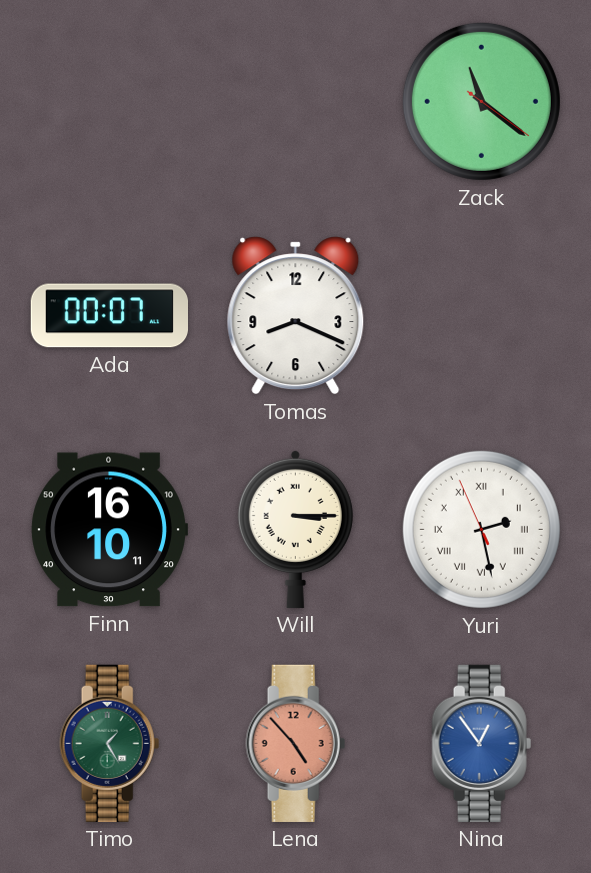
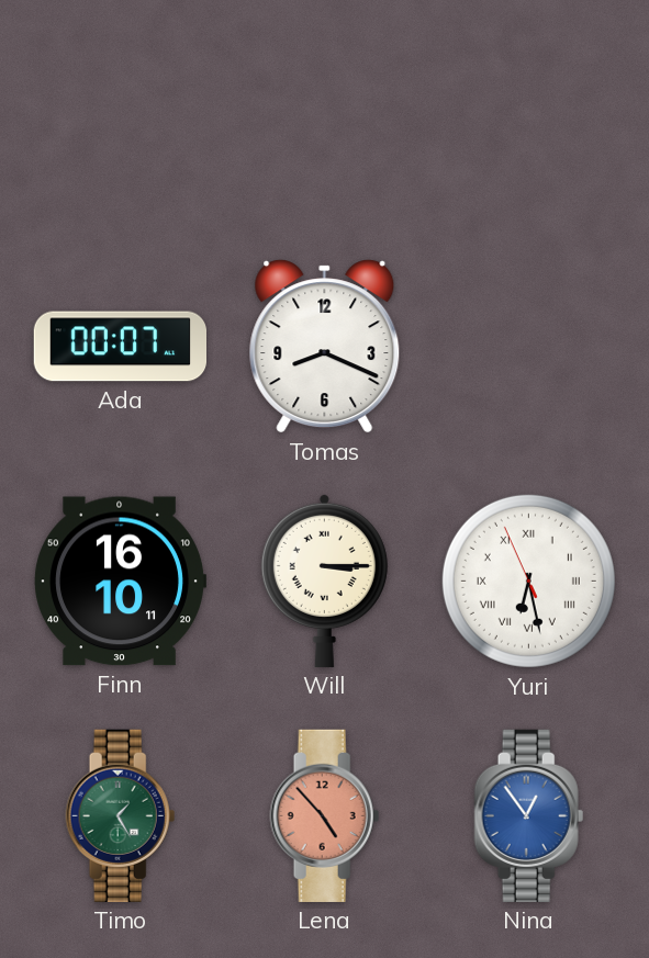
Zack: 11:21 -> none
Yuri: 2:27 -> 6:27
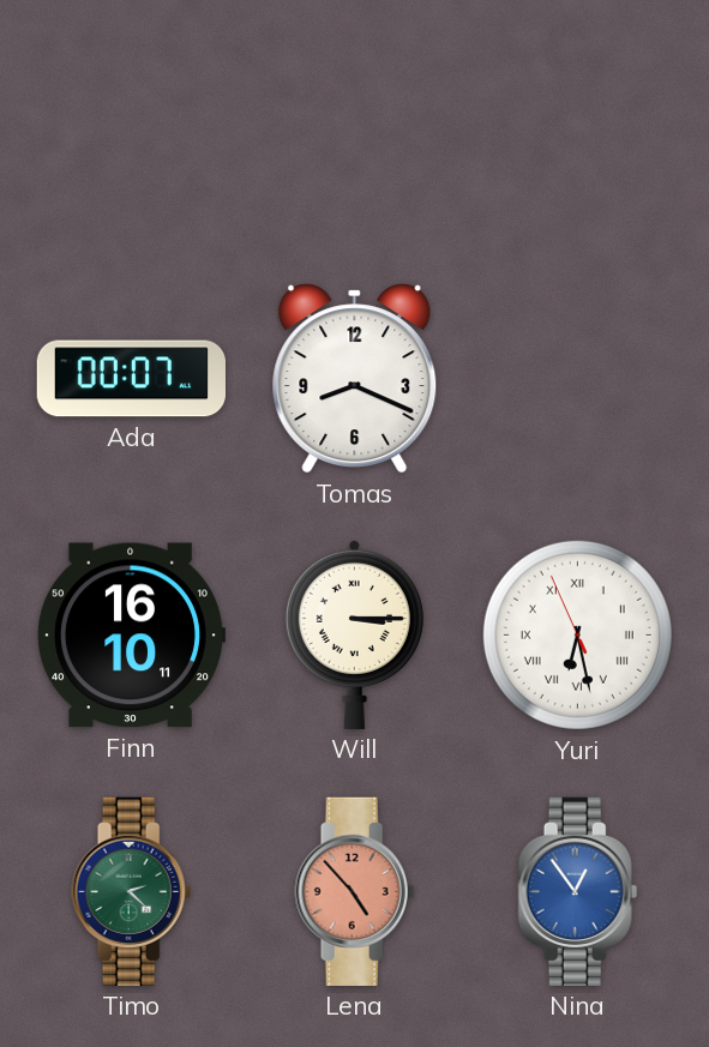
Timo: 1:25 -> 2:22
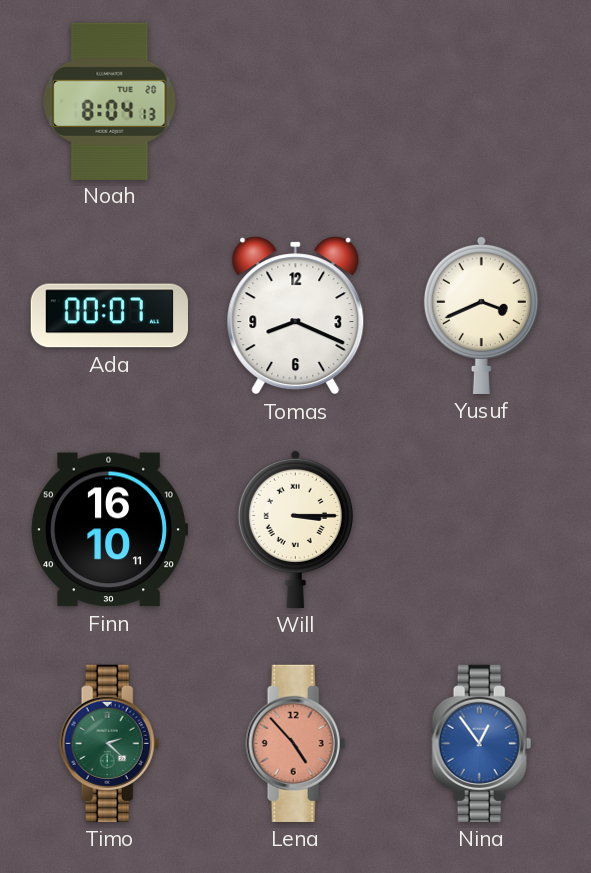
Noah: none -> 8:04
Yusuf: none -> 3:41
Yuri: 6:27 -> none
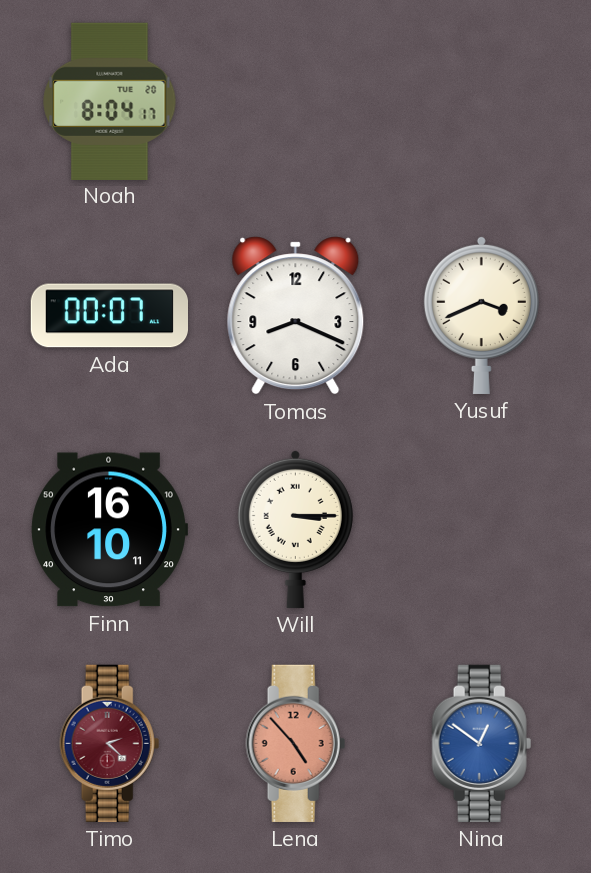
Noah: 8:04:13 -> 8:04:17
Timo dial: green -> burgundy
Nina: 12:54 -> 12:51
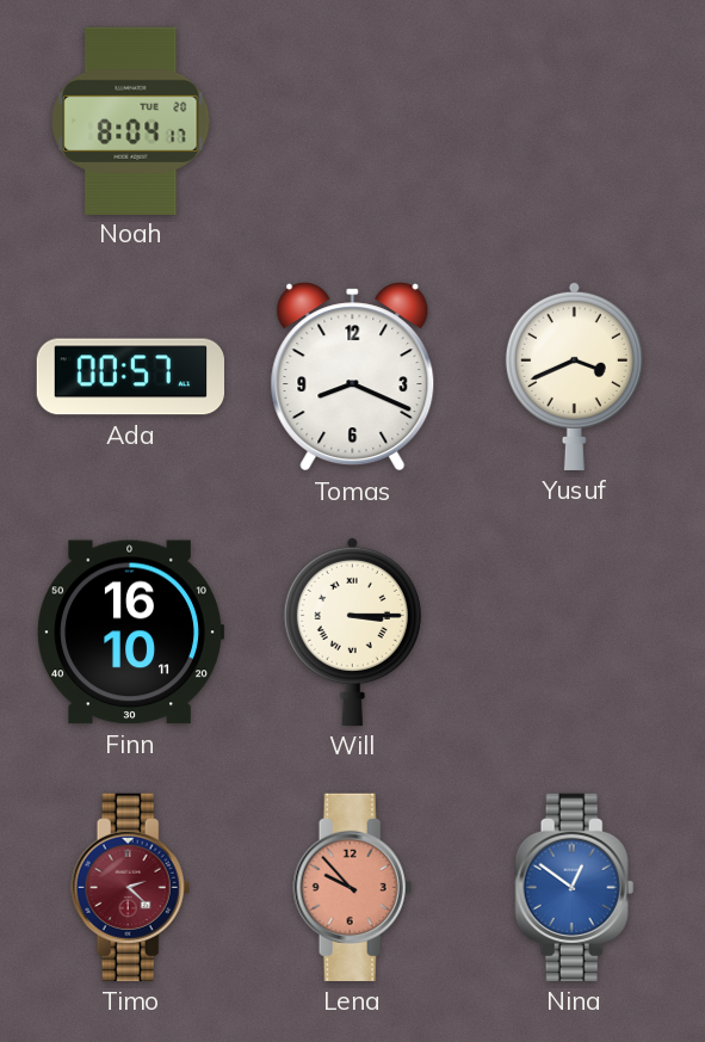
Ada: 00:07 -> 00:57
Lena: 4:53 -> 9:53
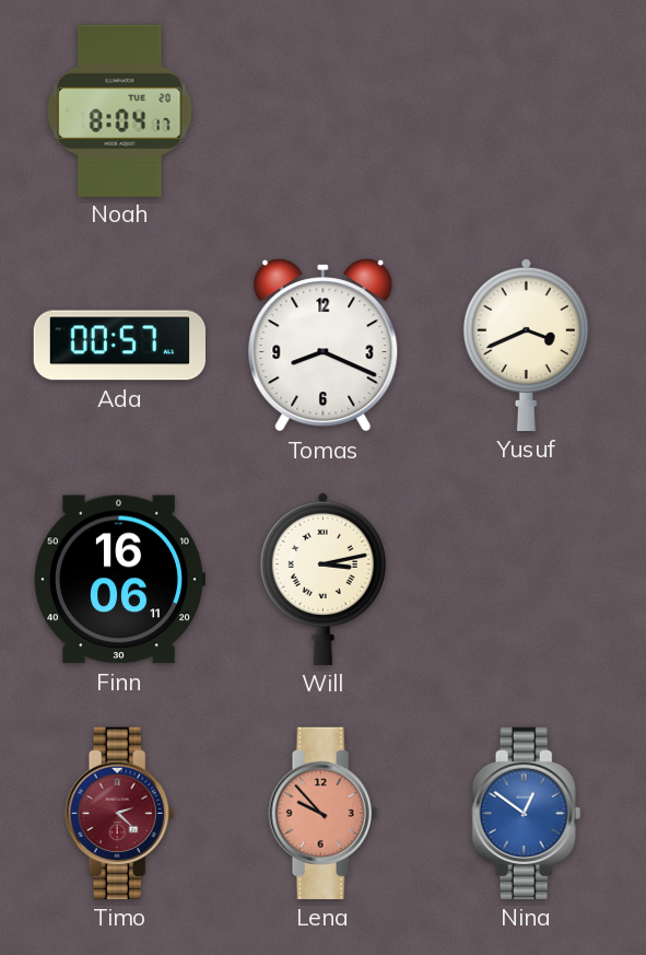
Finn: 16:10 -> 16:06
Will: 3:15 -> 3:13
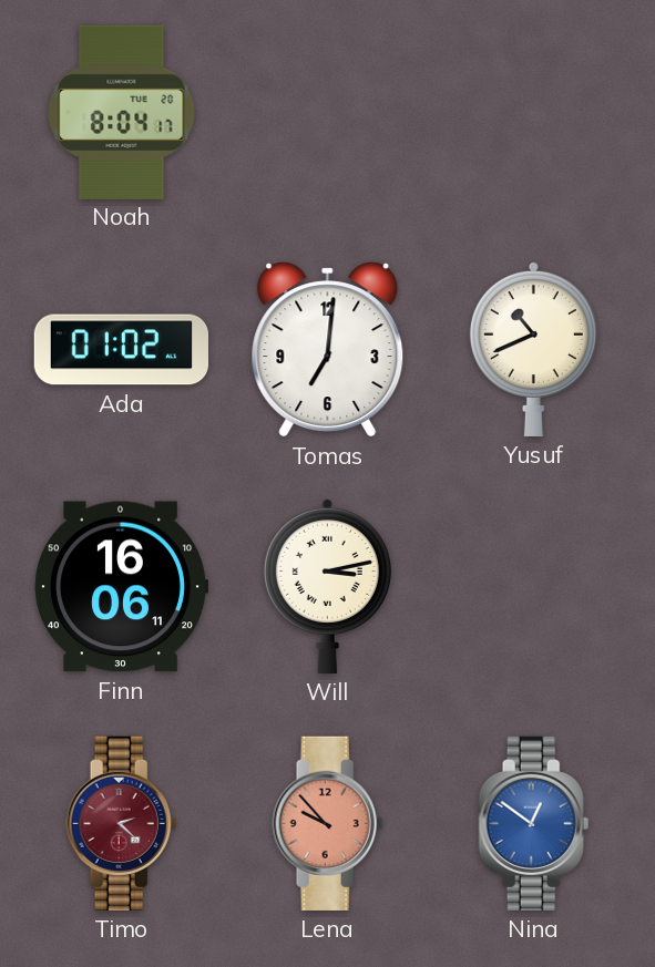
Ada: 00:57 -> 01:02
Tomas: 8:19 -> 7:01
Yusuf: 3:41 -> 10:41
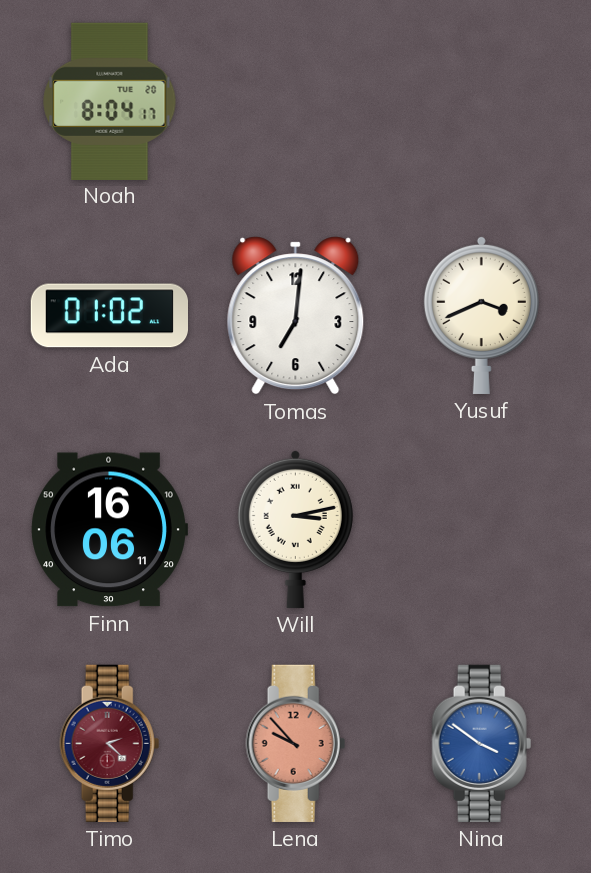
Yusuf: 10:41 -> 3:41
Nina: 12:51 -> 3:51
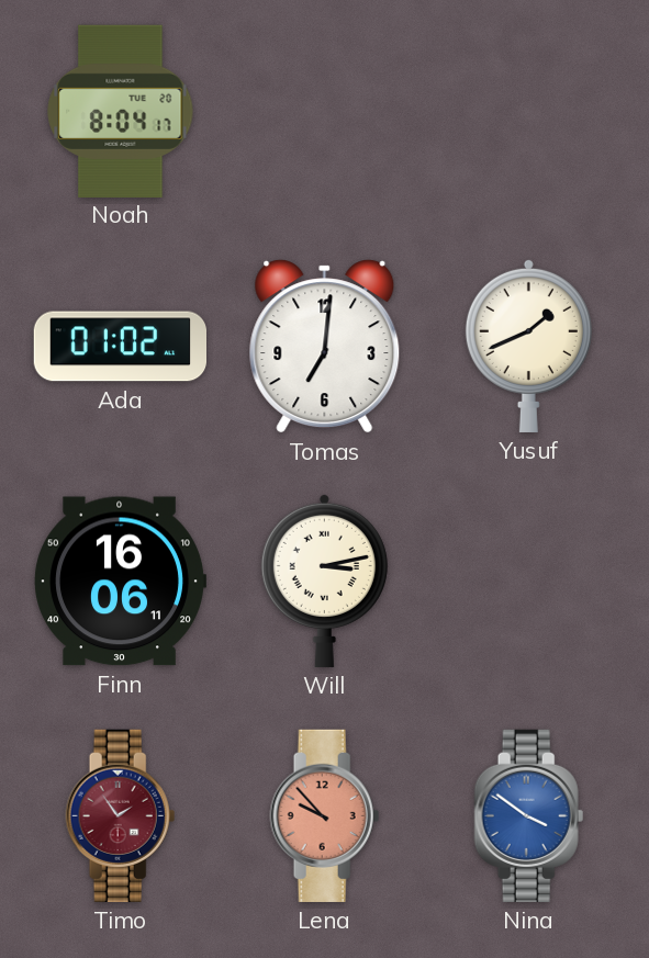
Yusuf: 3:41 -> 1:41
Timo: 2:22 -> 1:54
